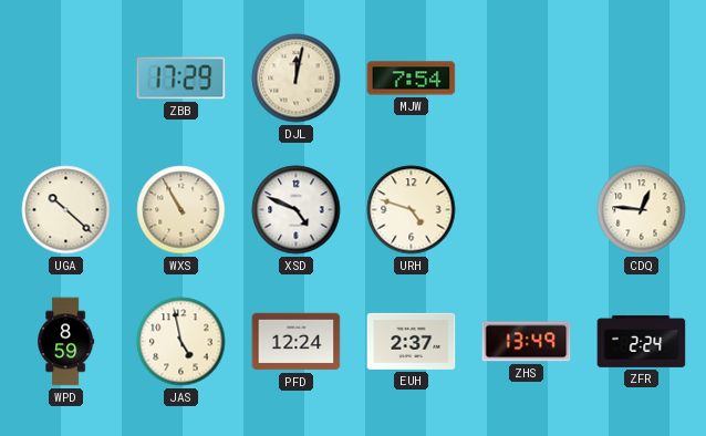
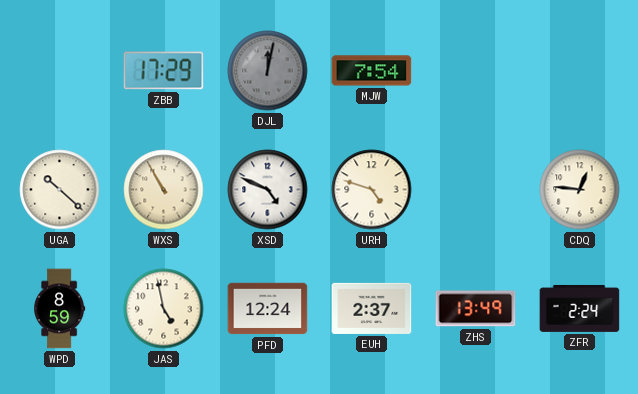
DJL dial: cream -> grey
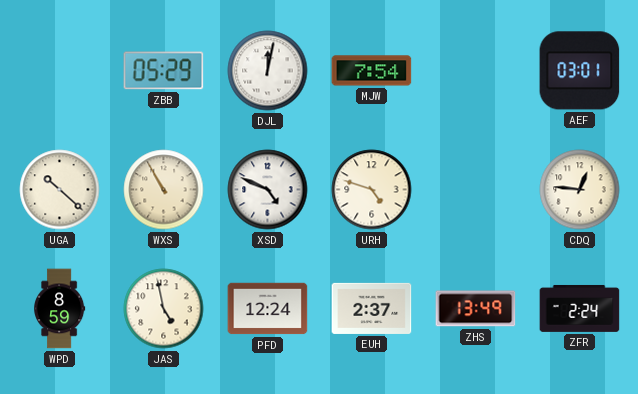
ZBB: 17:29 -> 05:29
DJL dial: grey -> white
AEF: none -> 03:01
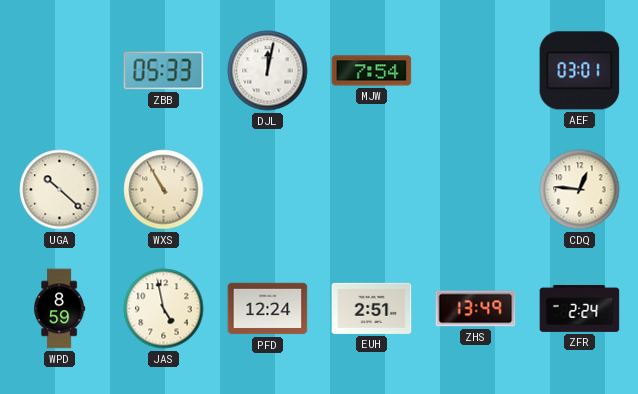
ZBB: 05:29 -> 05:33
XSD: 4:49 -> none
URH: 4:48 -> none
EUH: 2:37 -> 2:51
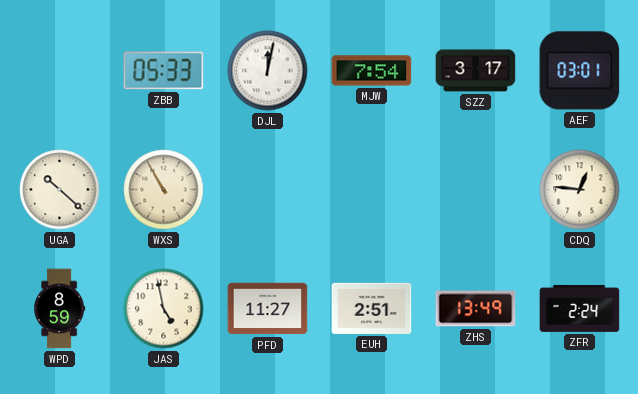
SZZ: none -> 3:17
PFD: 12:24 -> 11:27
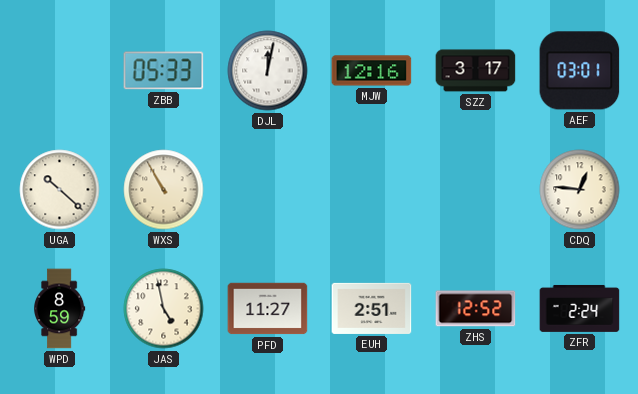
MJW: 7:54 -> 12:16
ZHS: 13:49 -> 12:52
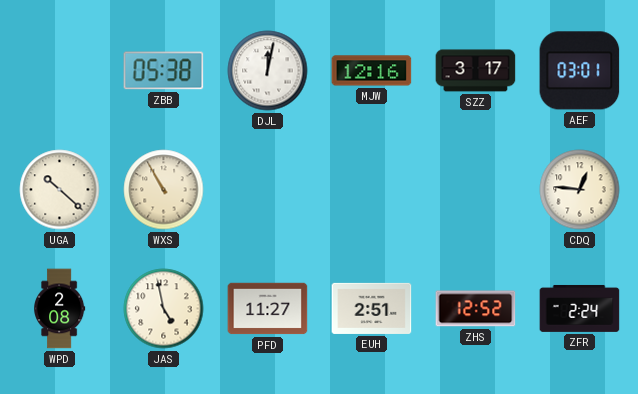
ZBB: 05:33 -> 05:38
WPD: 8:59 -> 2:08
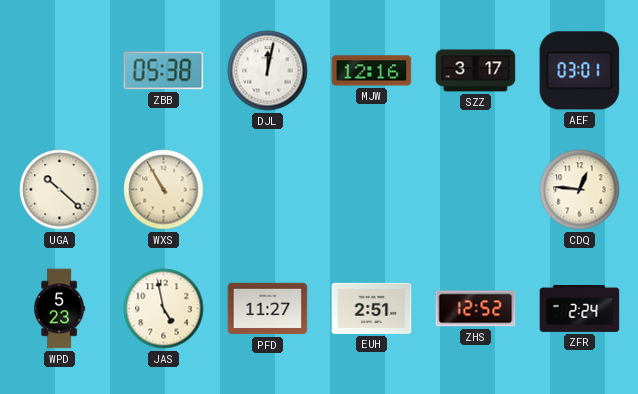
WPD: 2:08 -> 5:23
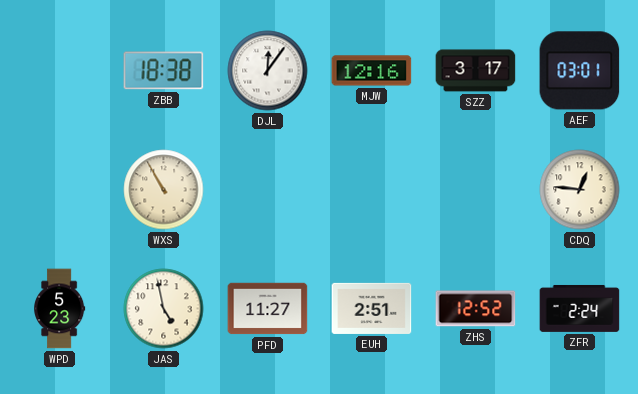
ZBB: 05:38 -> 18:38
DJL: 12:02 -> 12:06
UGA: 10:22 -> none
